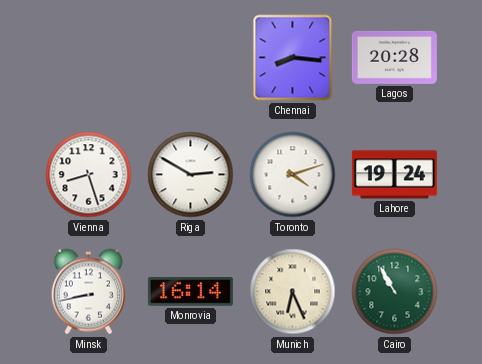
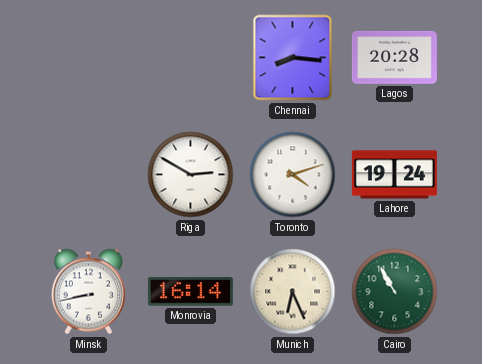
Vienna: 8:27 -> none
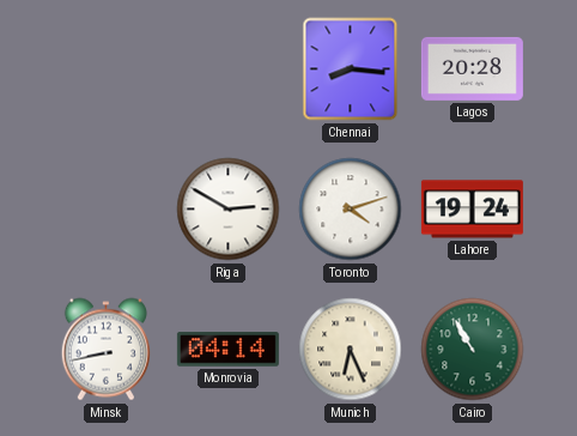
Monrovia: 16:14 -> 04:14
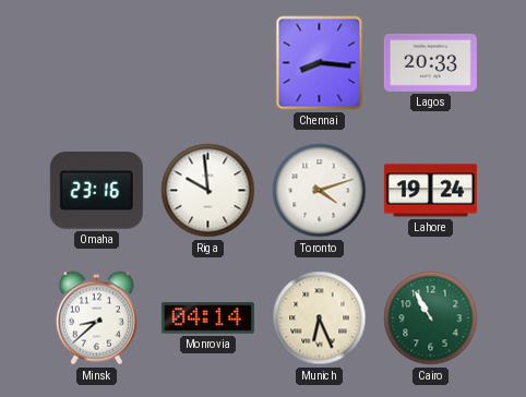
Lagos: 20:28 -> 20:33
Omaha: none -> 23:16
Riga: 2:50 -> 9:59
Minsk: 8:43 -> 8:38
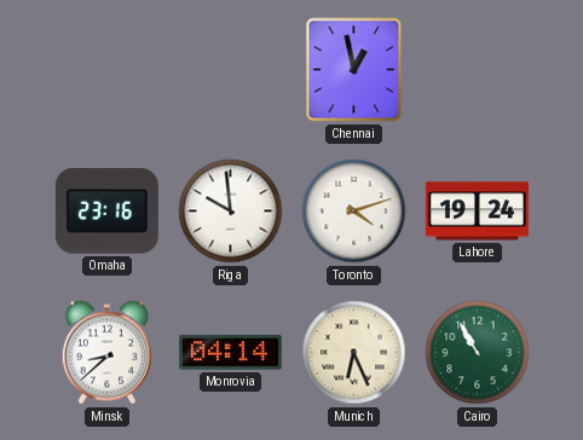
Chennai: 8:16 -> 12:58
Lagos: 20:33 -> none
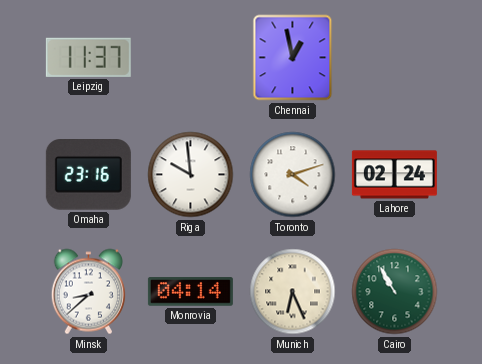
Leipzig: none -> 11:37
Lahore: 19:24 -> 02:24
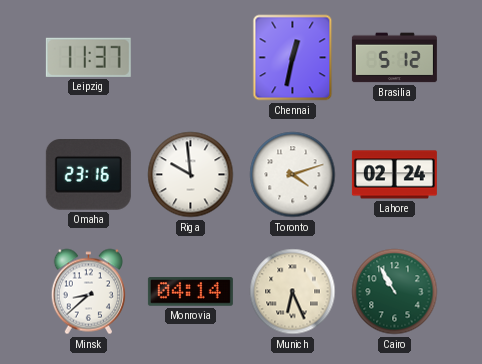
Chennai: 12:58 -> 12:32
Brasilia: none -> 5:12
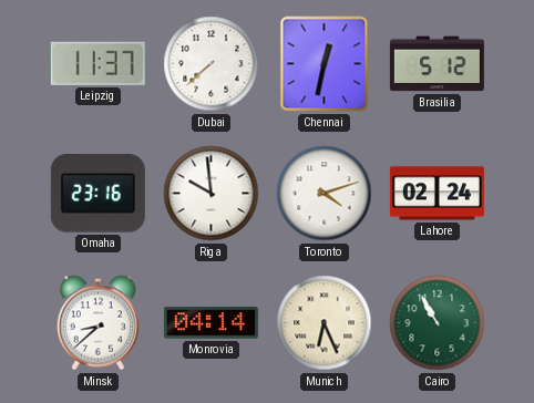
Dubai: none -> 7:38
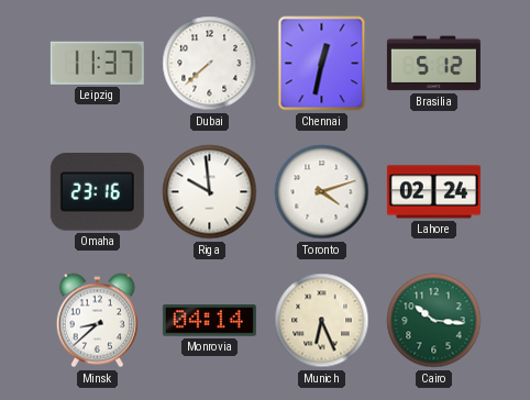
Cairo: 10:55 -> 10:16
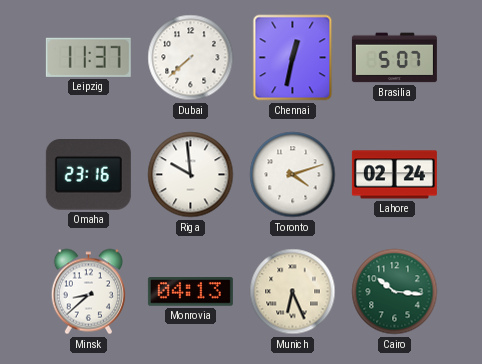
Brasilia: 5:12 -> 5:07
Monrovia: 04:14 -> 04:13
